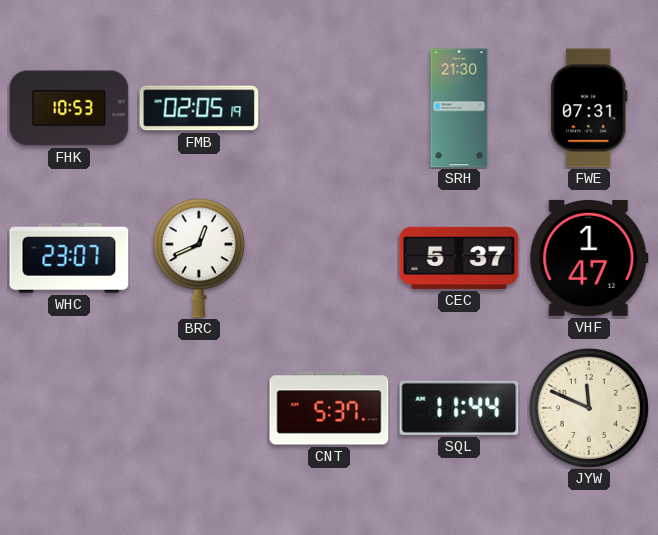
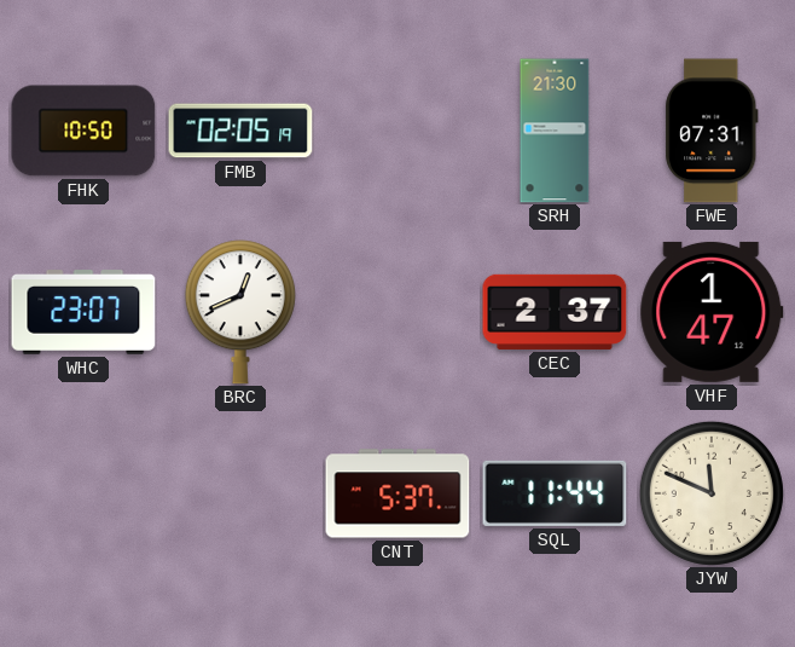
FHK: 10:53 -> 10:50
CEC: 5:37 -> 2:37
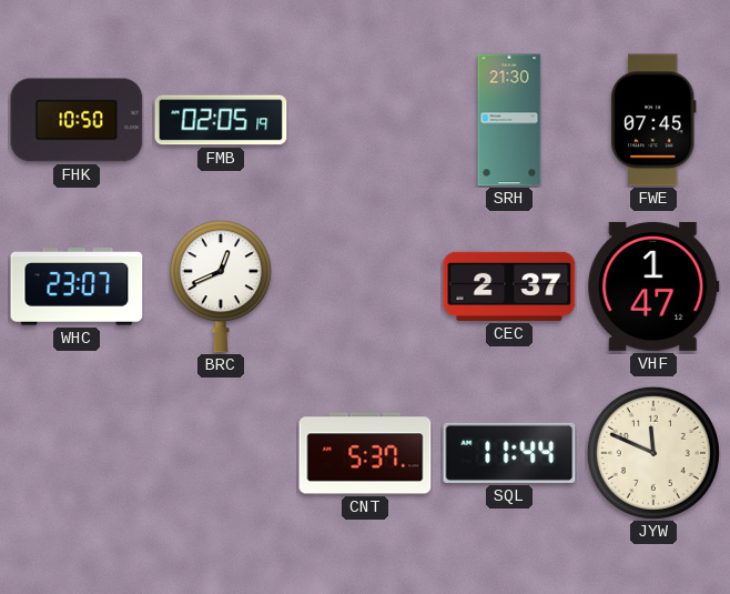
FWE: 07:31 -> 07:45
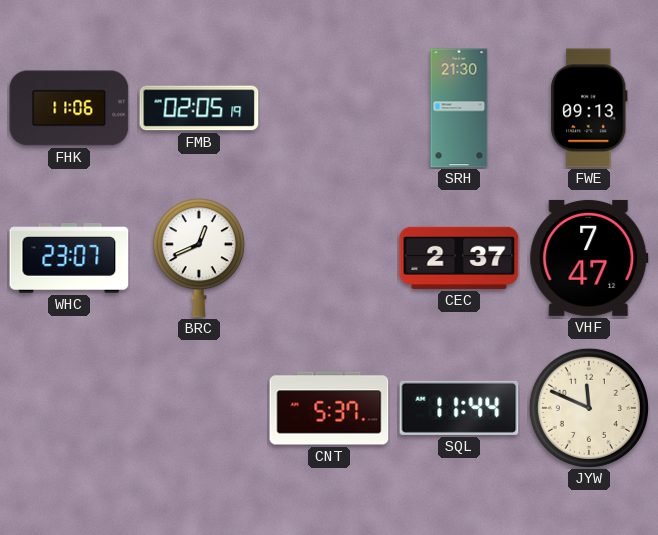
FHK: 10:50 -> 11:06
FWE: 07:45 -> 09:13
VHF: 1:47 -> 7:47
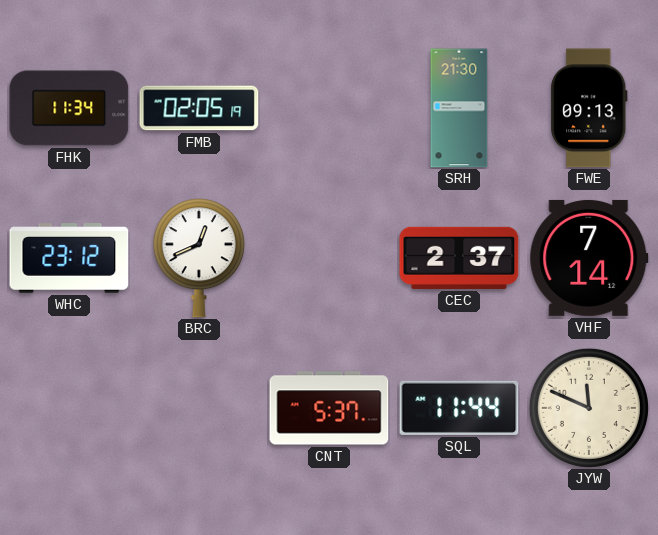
FHK: 11:06 -> 11:34
WHC: 23:07 -> 23:12
VHF: 7:47 -> 7:14
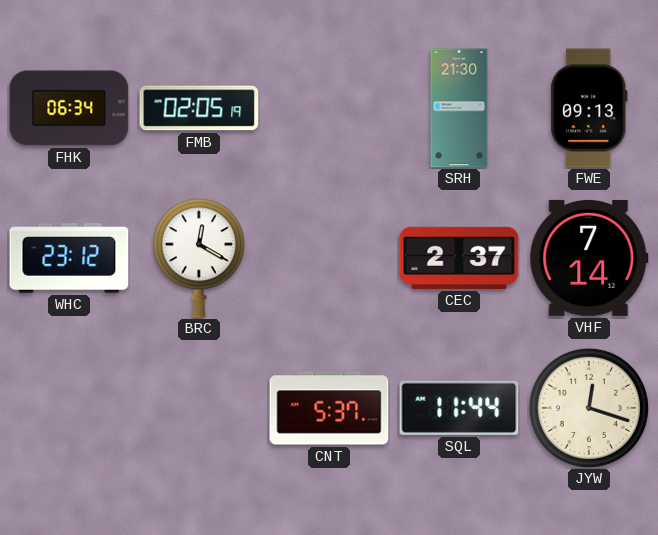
FHK: 11:34 -> 06:34
BRC: 12:41 -> 12:20
JYW: 11:49 -> 12:18
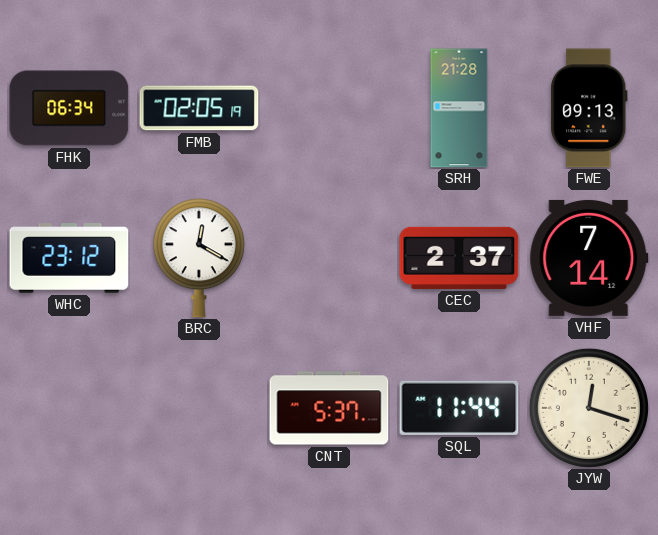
SRH: 21:30 -> 21:28
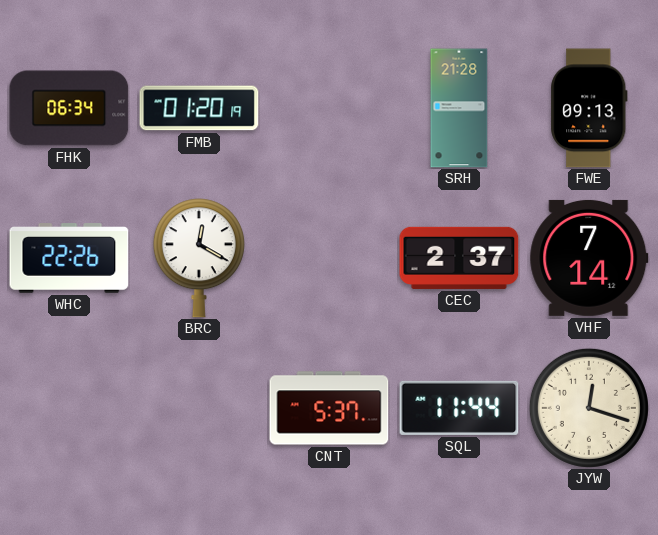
FMB: 02:05 -> 01:20
WHC: 23:12 -> 22:26
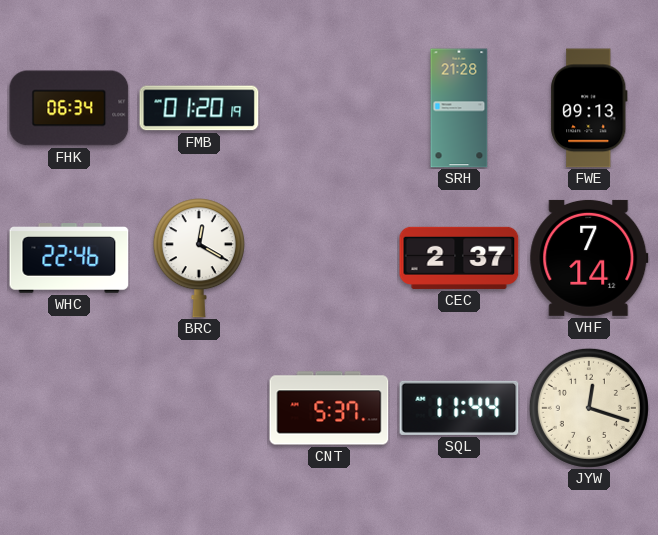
WHC: 22:26 -> 22:46
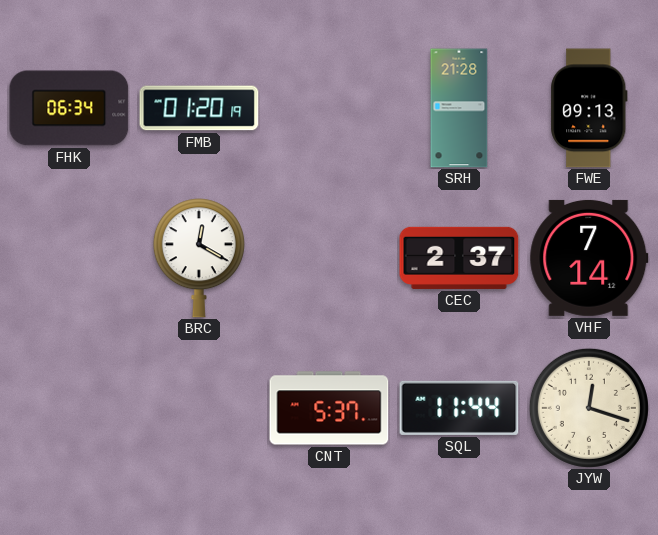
WHC: 22:46 -> none
